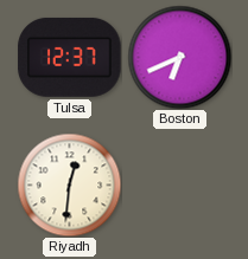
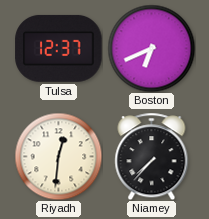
Niamey: none -> 7:37
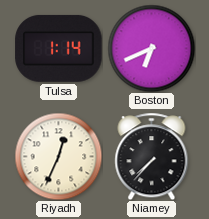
Tulsa: 12:37 -> 1:14
Riyadh: 12:31 -> 12:34
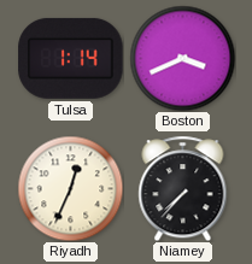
Boston: 6:41 -> 3:41
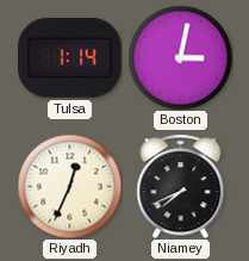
Boston: 3:41 -> 3:02
Niamey: 7:37 -> 7:41
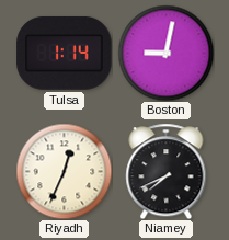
Boston: 3:02 -> 9:02
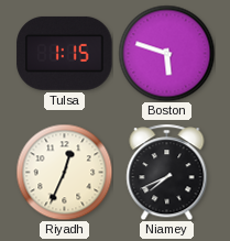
Tulsa: 1:14 -> 1:15
Boston: 9:02 -> 5:48
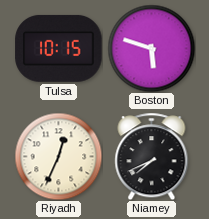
Tulsa: 1:15 -> 10:15
